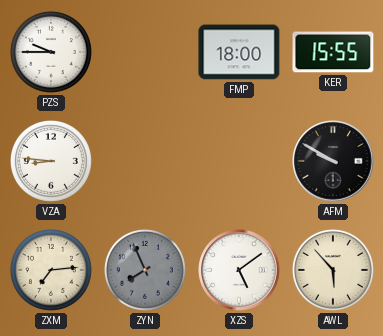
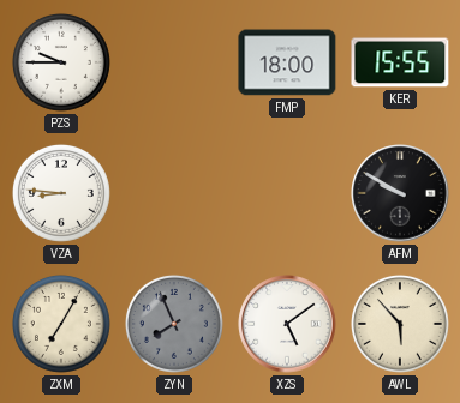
ZXM: 7:14 -> 7:05
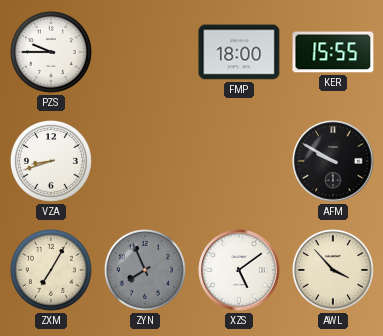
VZA: 8:46 -> 8:42
AWL: 5:53 -> 3:53
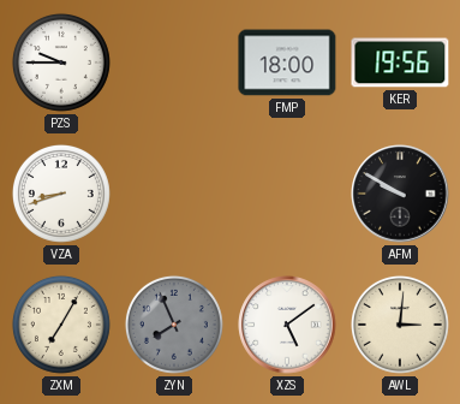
KER: 15:55 -> 19:56
AWL: 3:53 -> 3:01
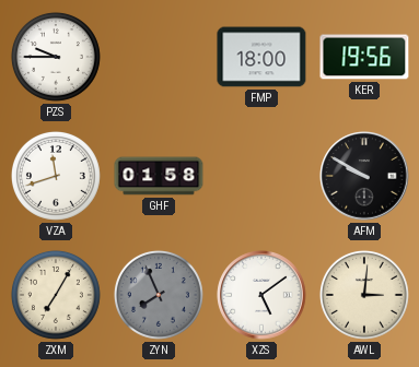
VZA: 8:42 -> 11:42
GHF: none -> 01:58
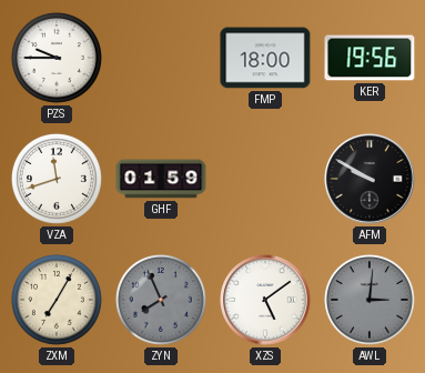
GHF: 01:58 -> 01:59
AWL dial: cream -> grey
